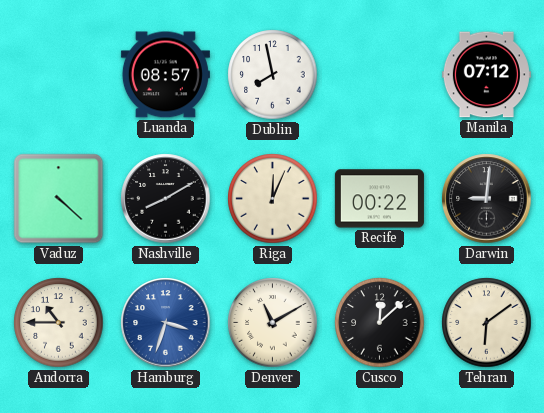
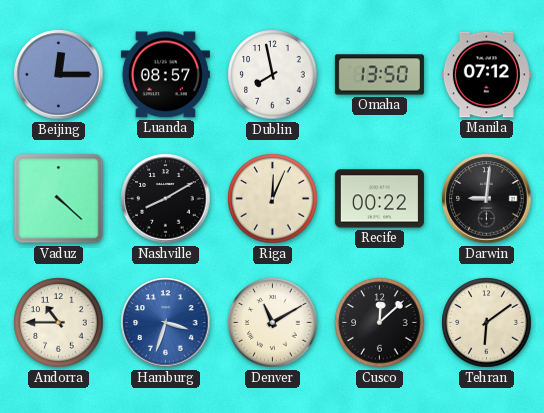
Beijing: none -> 12:15
Omaha: none -> 13:50
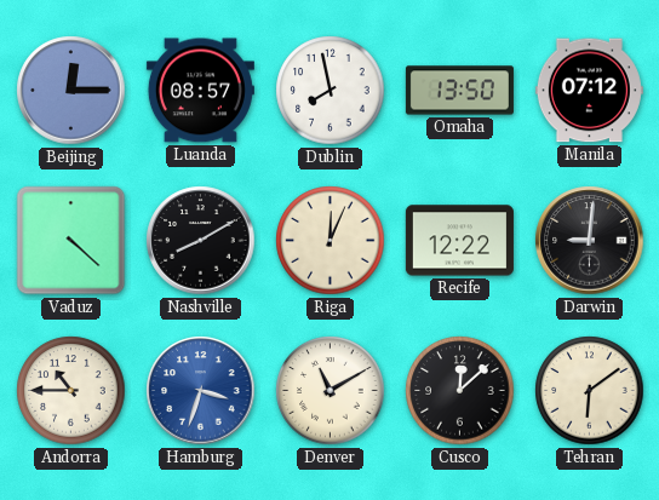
Recife: 00:22 -> 12:22
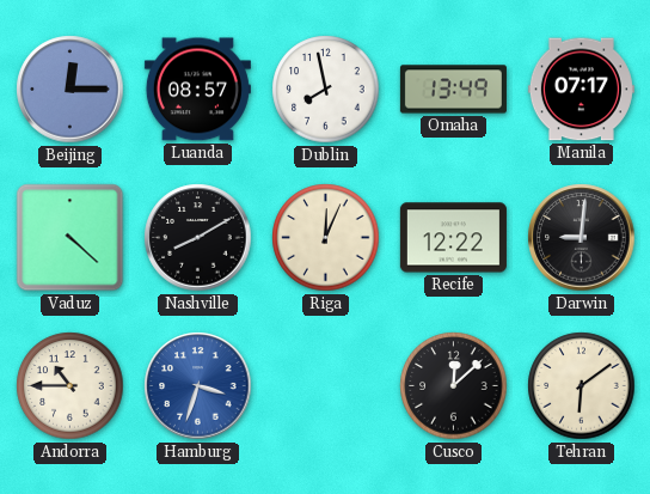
Omaha: 13:50 -> 13:49
Manila: 07:12 -> 07:17
Denver: 11:10 -> none
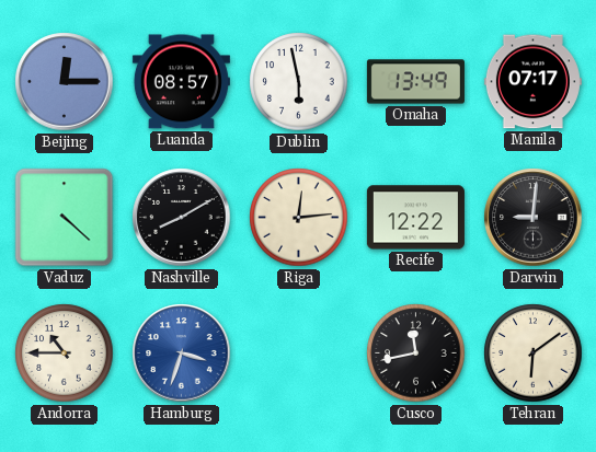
Dublin: 7:58 -> 5:58
Riga: 12:04 -> 12:14
Cusco: 12:08 -> 11:43
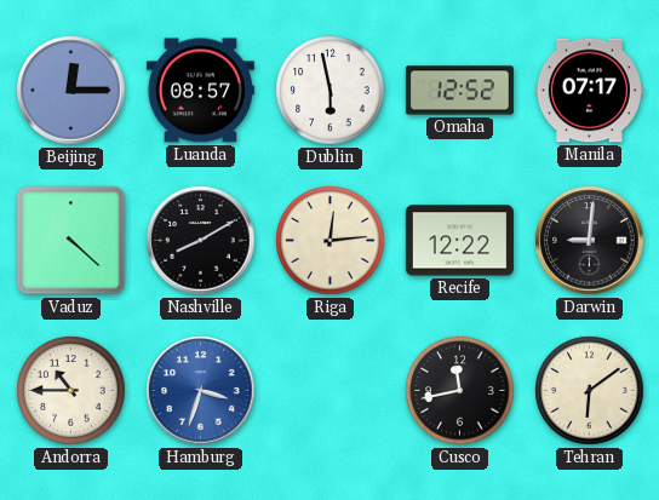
Omaha: 13:49 -> 12:52
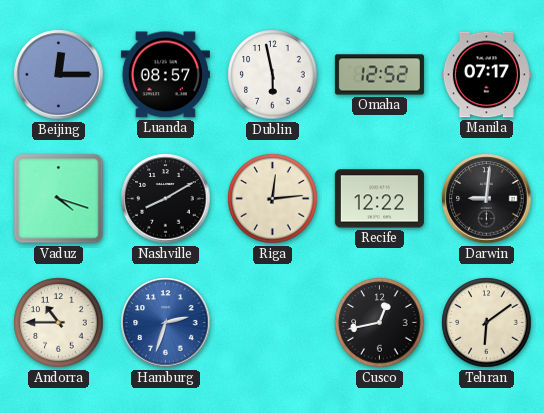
Vaduz: 4:22 -> 4:18
Hamburg: 3:33 -> 2:33
Cusco: 11:43 -> 12:43
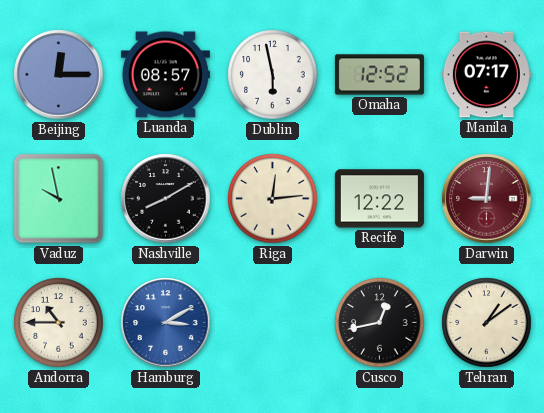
Vaduz: 4:18 -> 9:58
Darwin dial: black -> burgundy
Hamburg: 2:33 -> 3:10
Tehran: 6:09 -> 1:09
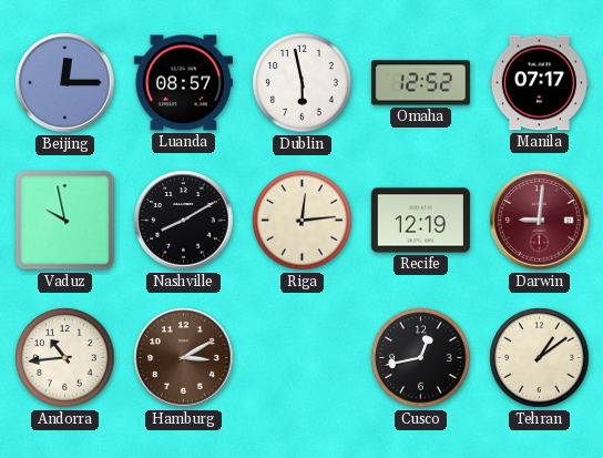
Recife: 12:22 -> 12:19
Andorra: 10:45 -> 10:44
Hamburg dial: blue -> brown
